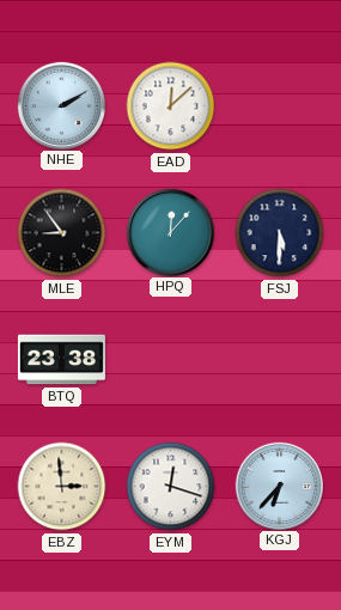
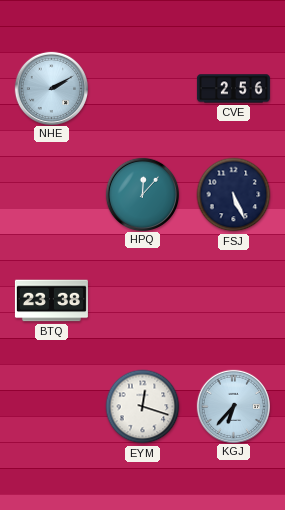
EAD: 12:08 -> none
CVE: none -> 2:56
MLE: 8:54 -> none
FSJ: 5:30 -> 5:26
EBZ: 2:59 -> none
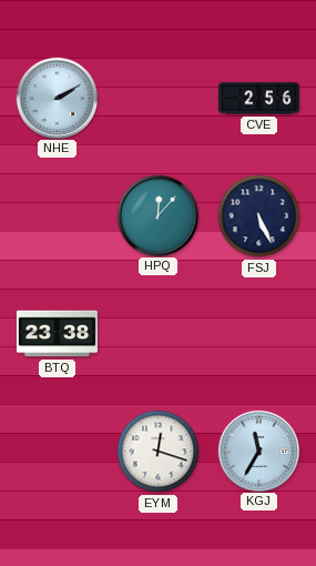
KGJ: 6:37 -> 11:35
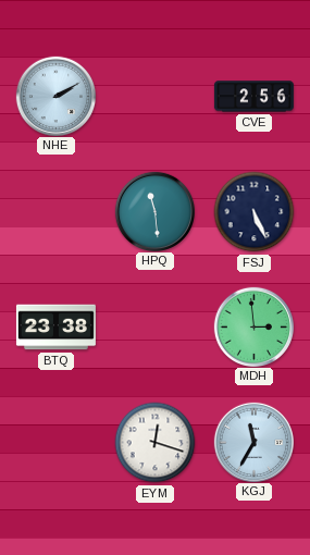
HPQ: 12:07 -> 11:29
MDH: none -> 2:59
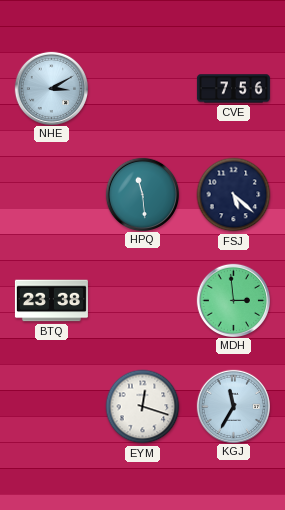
NHE: 2:10 -> 3:10
CVE: 2:56 -> 7:56
FSJ: 5:26 -> 5:22
